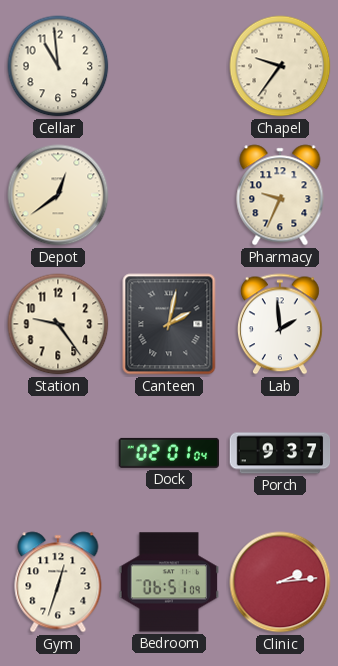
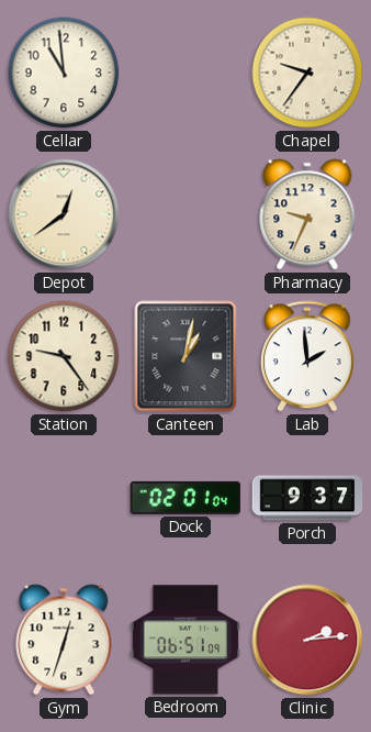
Canteen: 2:02 -> 1:02
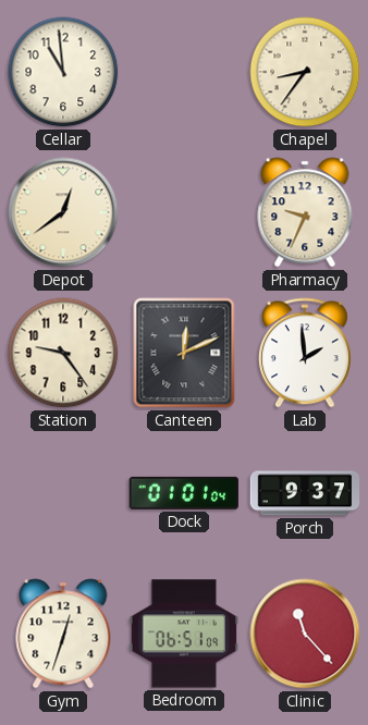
Chapel: 9:36 -> 8:36
Canteen: 1:02 -> 12:11
Dock: 02:01 -> 01:01
Clinic: 2:14 -> 11:23
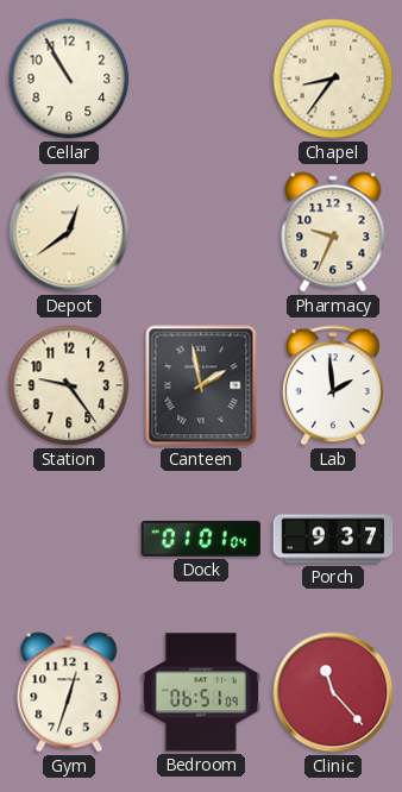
Cellar: 10:59 -> 10:55
Canteen: 12:11 -> 1:58
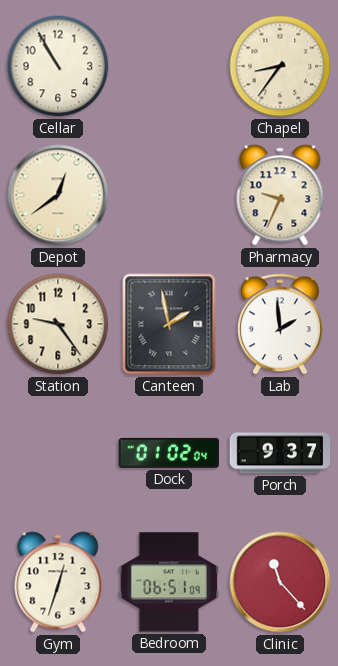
Dock: 01:01 -> 01:02
